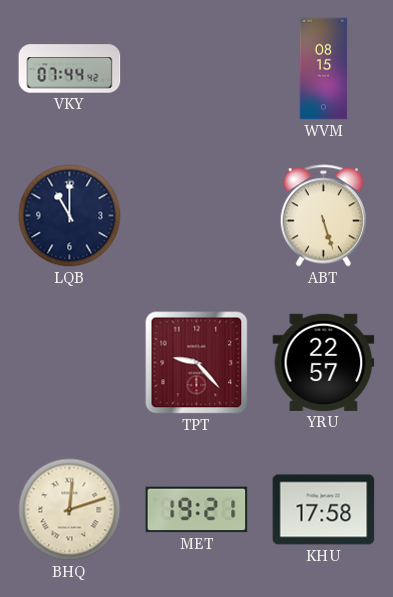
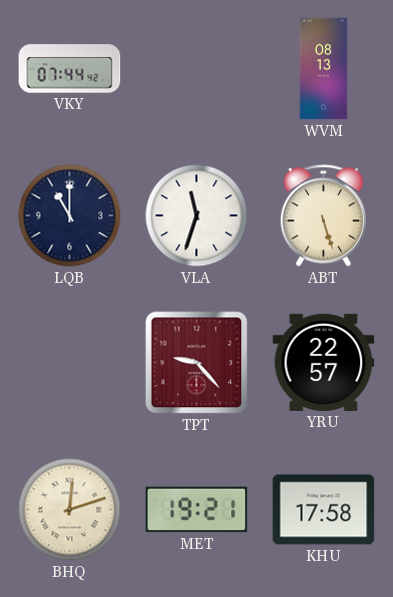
WVM: 08:15 -> 08:13
VLA: none -> 11:33
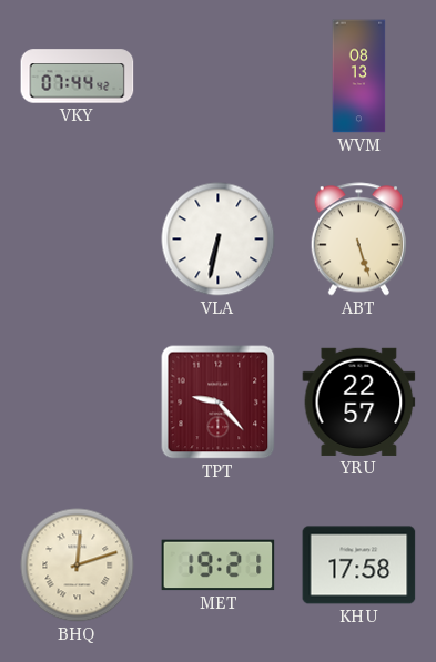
LQB: 11:00 -> none
VLA: 11:33 -> 6:32
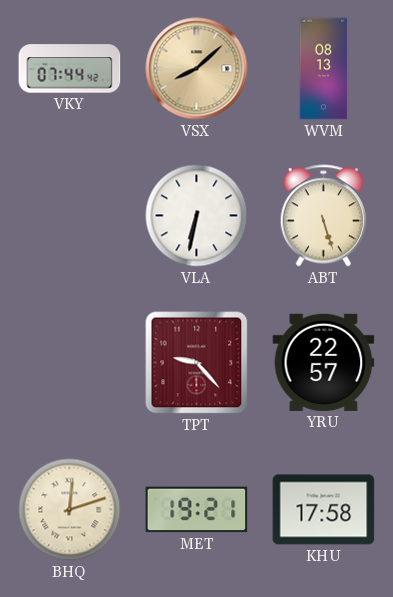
VSX: none -> 8:08
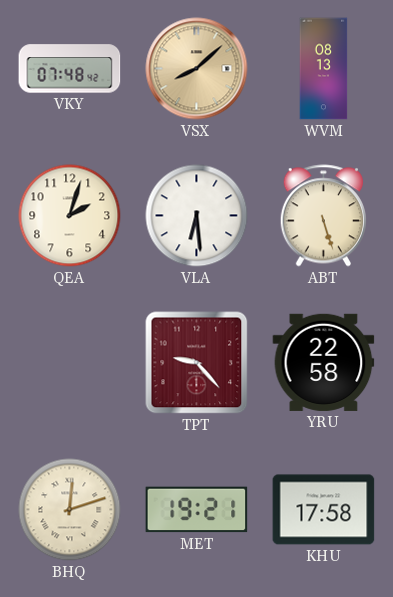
VKY: 07:44 -> 07:48
QEA: none -> 2:03
VLA: 6:32 -> 6:29
YRU: 22:57 -> 22:58
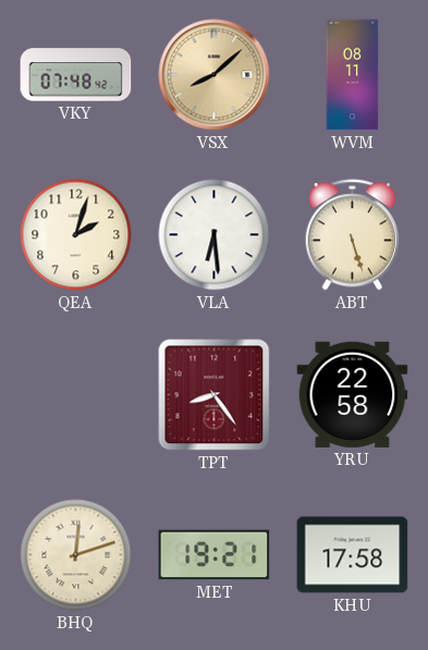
WVM: 08:13 -> 08:11
TPT: 9:23 -> 8:24
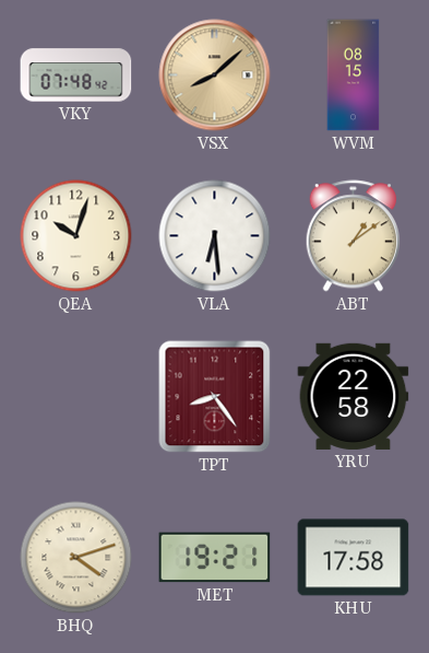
WVM: 08:11 -> 08:15
QEA: 2:03 -> 10:03
ABT: 5:27 -> 1:09
BHQ: 12:12 -> 4:12
